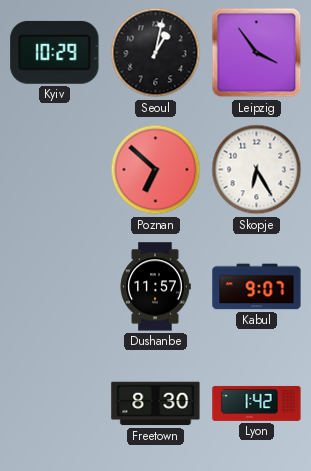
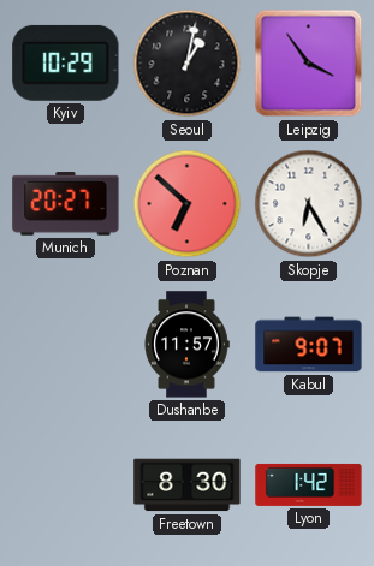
Munich: none -> 20:27
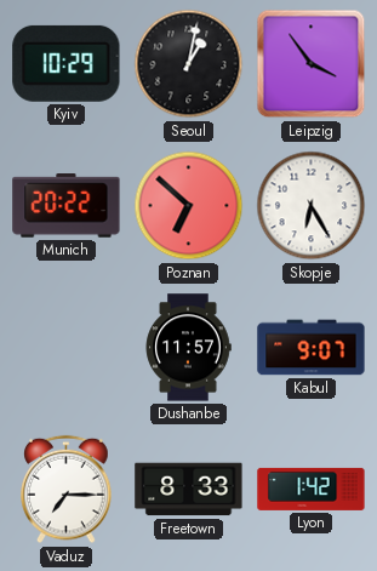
Munich: 20:27 -> 20:22
Vaduz: none -> 7:15
Freetown: 8:30 -> 8:33
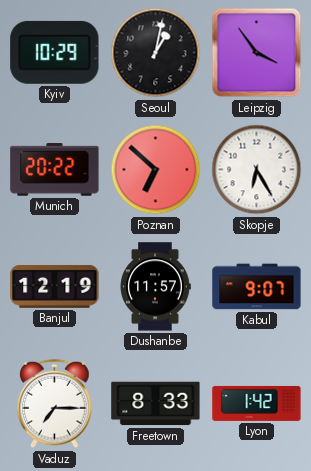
Banjul: none -> 12:19
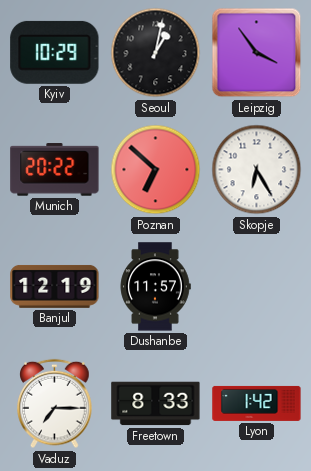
Kabul: 9:07 -> none
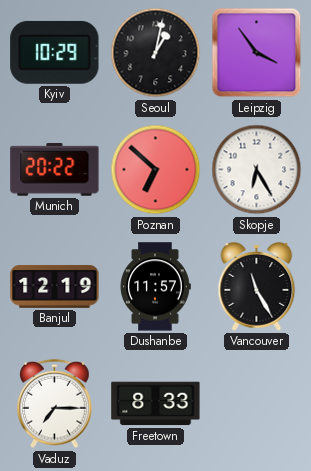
Vancouver: none -> 11:25
Lyon: 1:42 -> none
